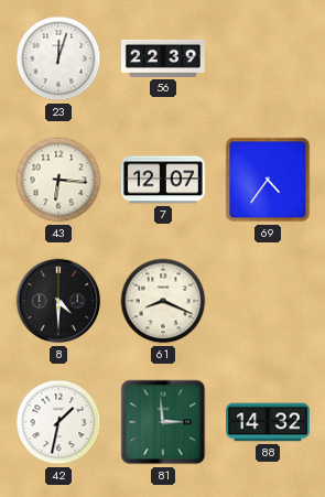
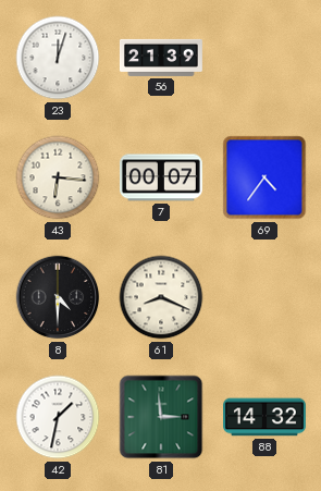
56: 22:39 -> 21:39
7: 12:07 -> 00:07
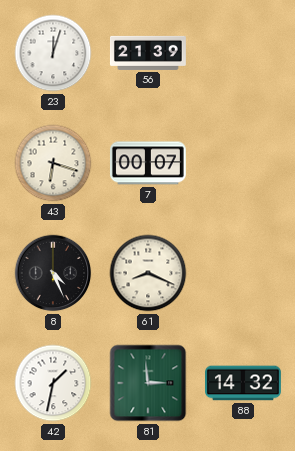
43: 6:16 -> 6:18
69: 4:36 -> none
8: 4:30 -> 4:26
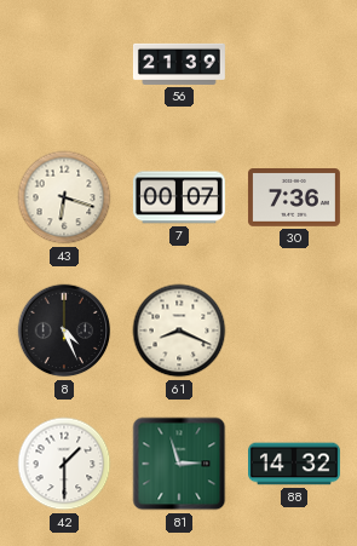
23: 12:03 -> none
30: none -> 7:36
42: 1:32 -> 1:30
81: 2:59 -> 2:57
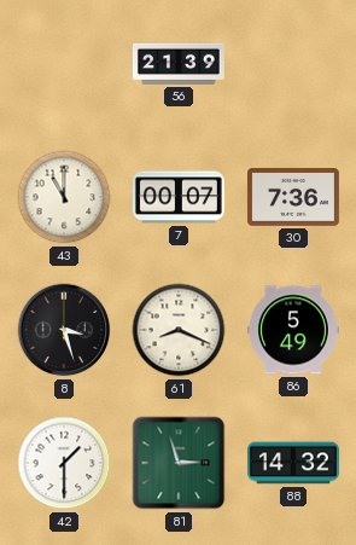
43: 6:18 -> 11:00
8: 4:26 -> 3:27
86: none -> 5:49
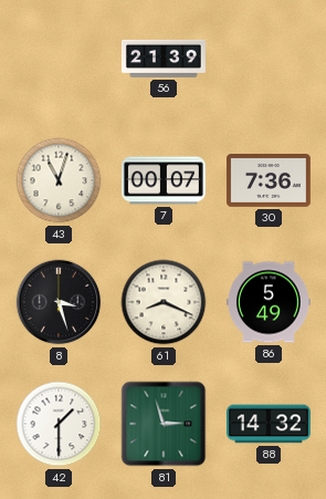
43: 11:00 -> 11:03
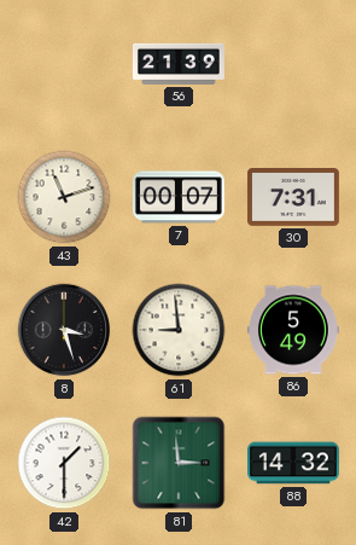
43: 11:03 -> 11:12
30: 7:36 -> 7:31
61: 8:19 -> 8:59
81: 2:57 -> 2:59
